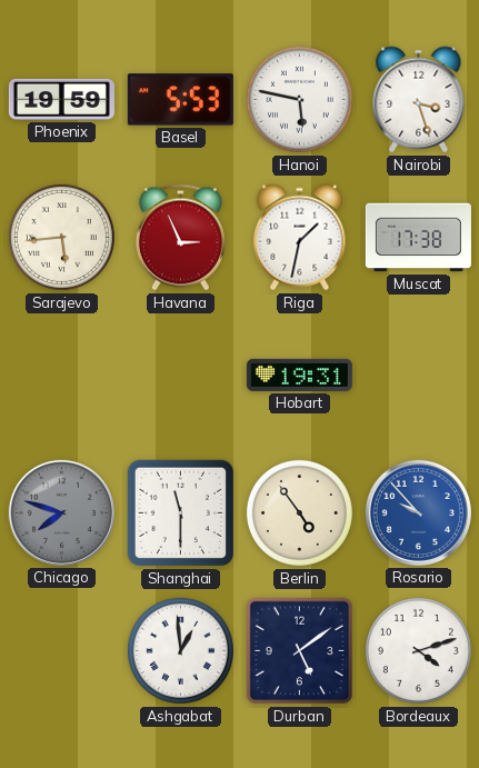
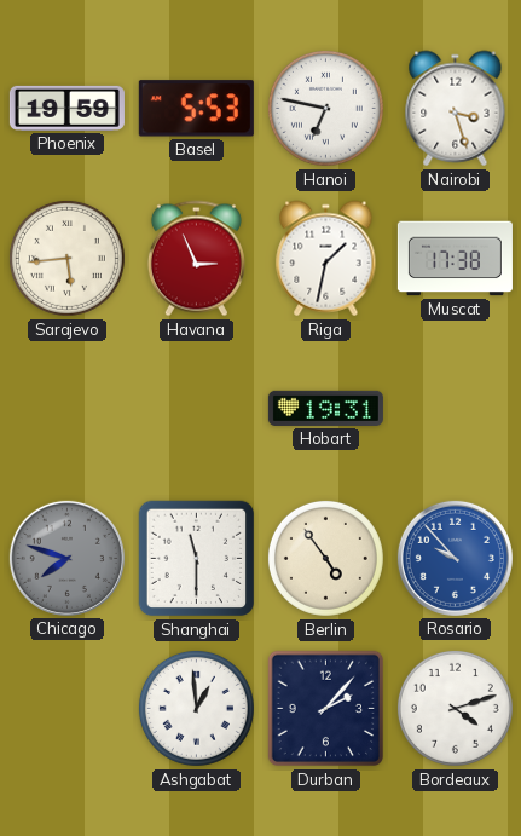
Hanoi: 5:47 -> 6:47
Durban: 5:09 -> 2:07
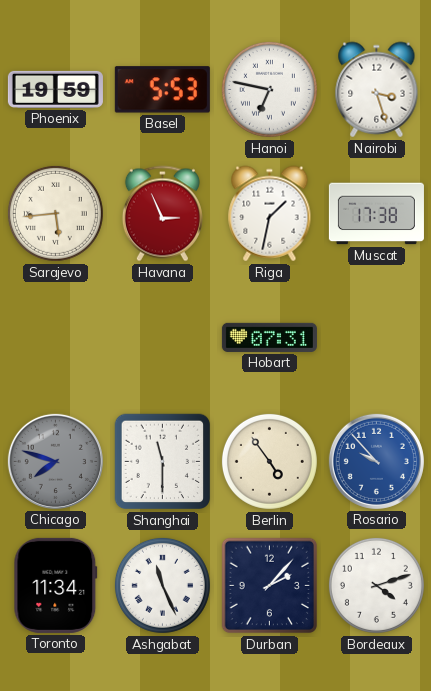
Hobart: 19:31 -> 07:31
Toronto: none -> 11:34
Ashgabat: 12:59 -> 11:26
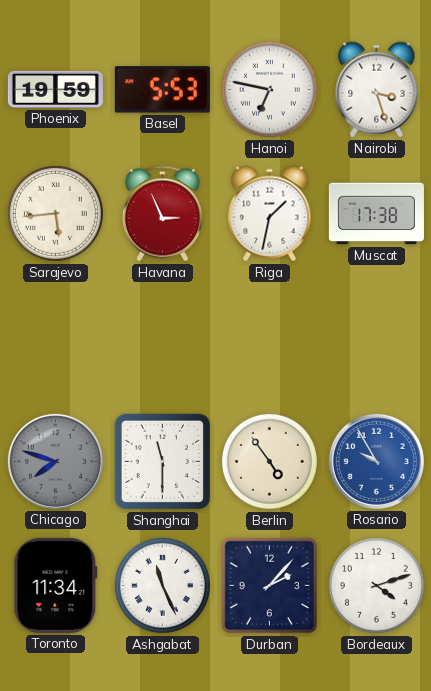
Hobart: 07:31 -> none
Rosario: 9:53 -> 9:55
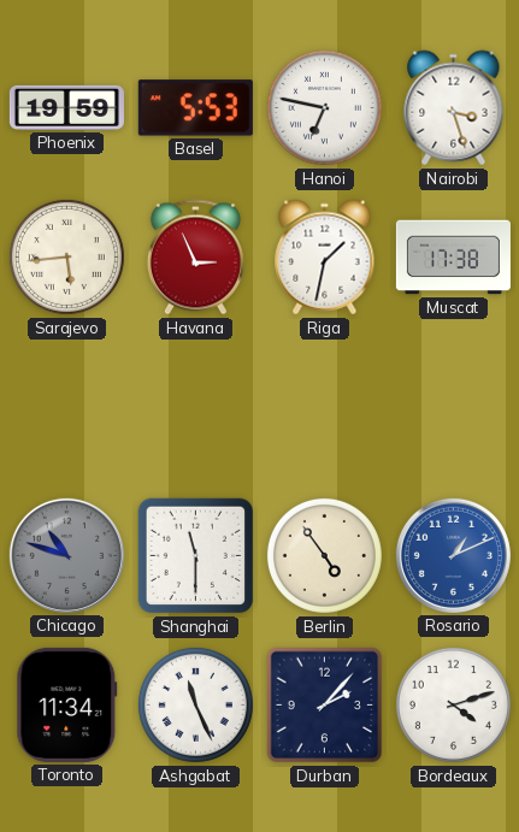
Chicago: 7:48 -> 10:48
Rosario: 9:55 -> 1:11
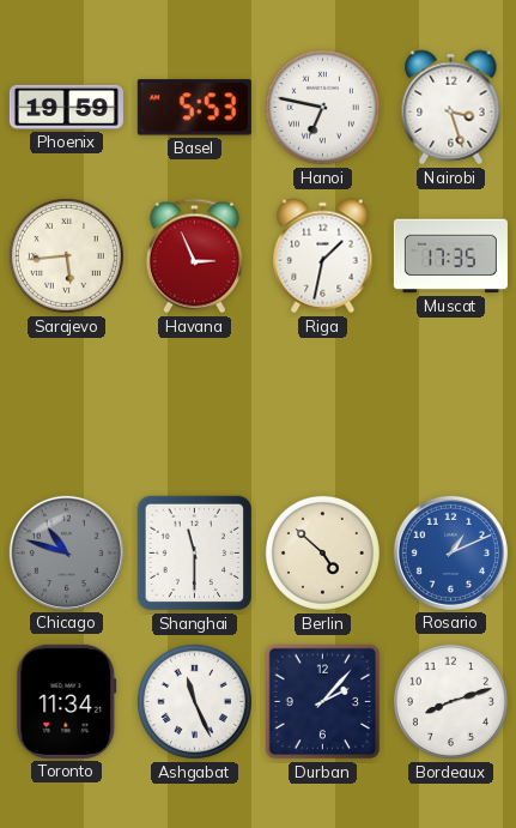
Muscat: 17:38 -> 17:35
Berlin: 4:54 -> 4:52
Bordeaux: 4:12 -> 8:12
